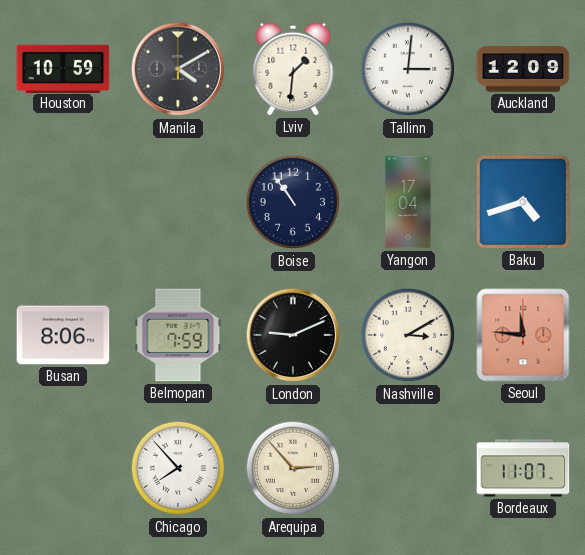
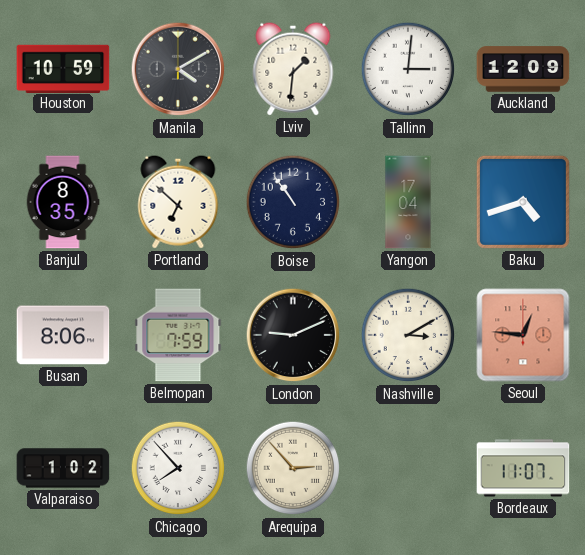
Banjul: none -> 8:35
Portland: none -> 6:52
Seoul: 11:46 -> 12:46
Valparaiso: none -> 1:02
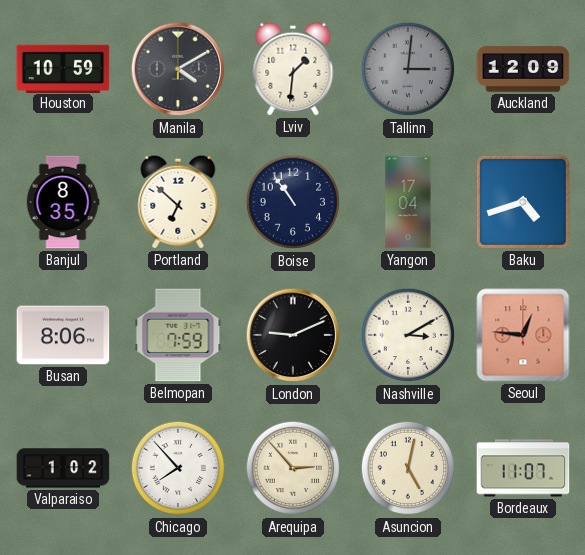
Tallinn dial: white -> grey
Asuncion: none -> 5:02
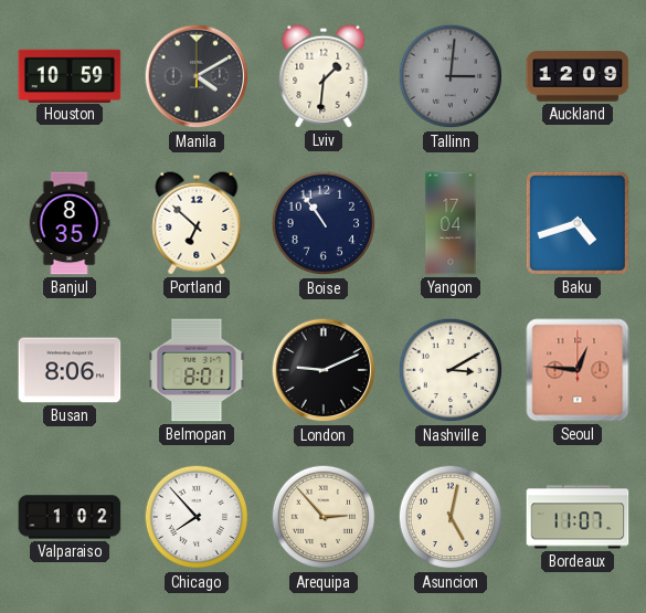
Belmopan: 7:59 -> 8:01
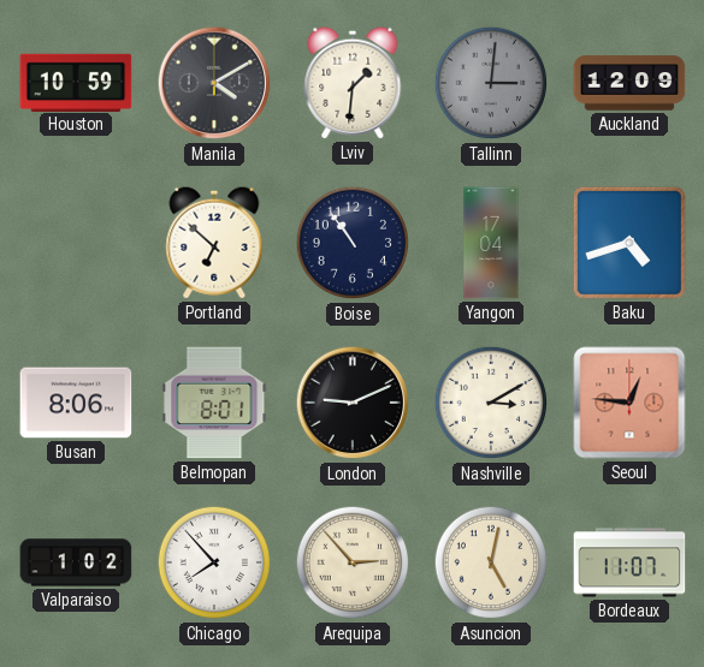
Banjul: 8:35 -> none
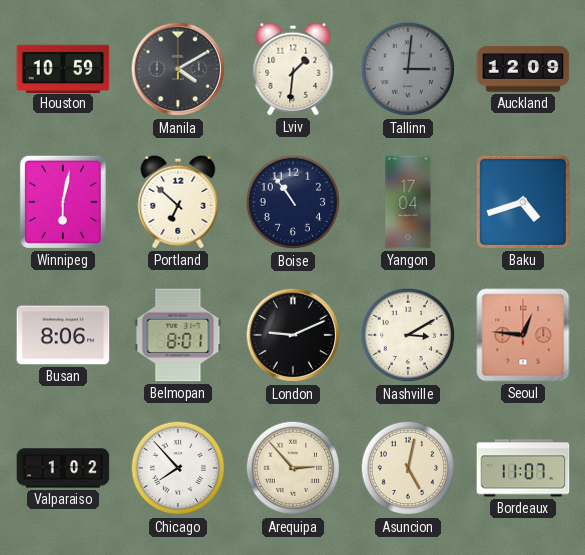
Winnipeg: none -> 6:02
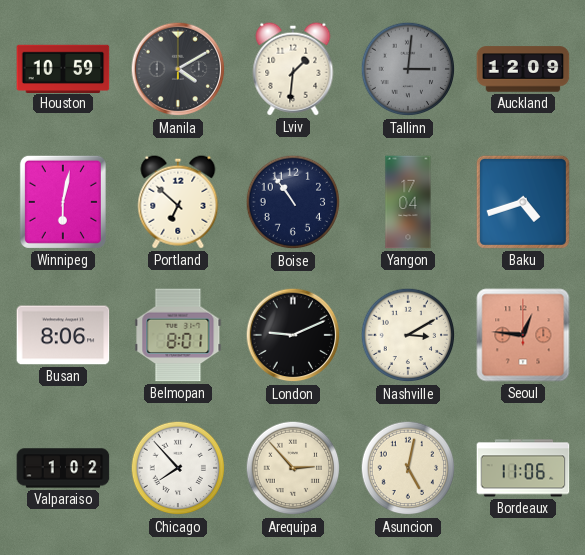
Bordeaux: 11:07 -> 11:06
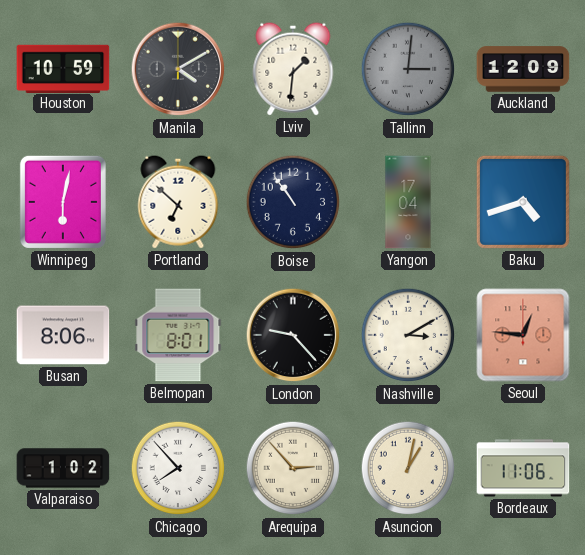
London: 9:11 -> 9:23
Asuncion: 5:02 -> 1:02
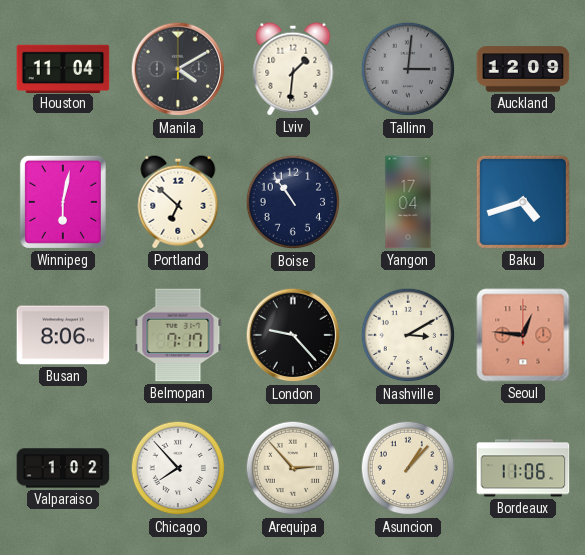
Houston: 10:59 -> 11:04
Belmopan: 8:01 -> 7:17
Asuncion: 1:02 -> 1:07
